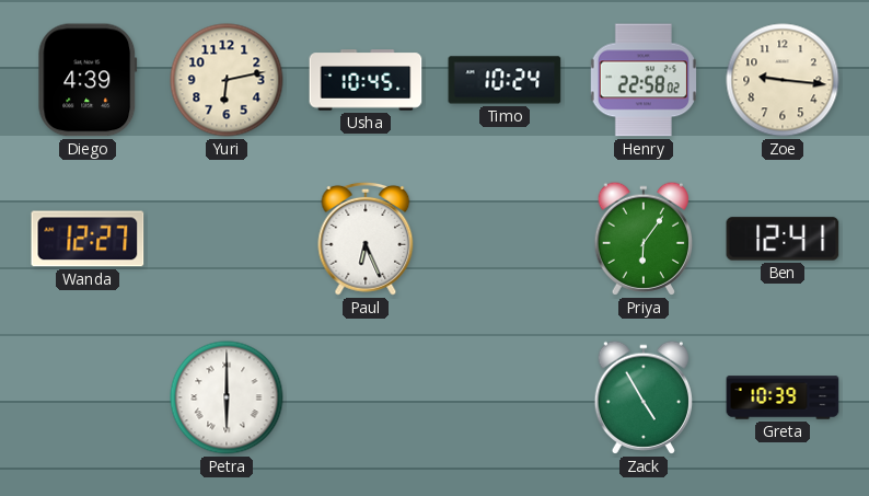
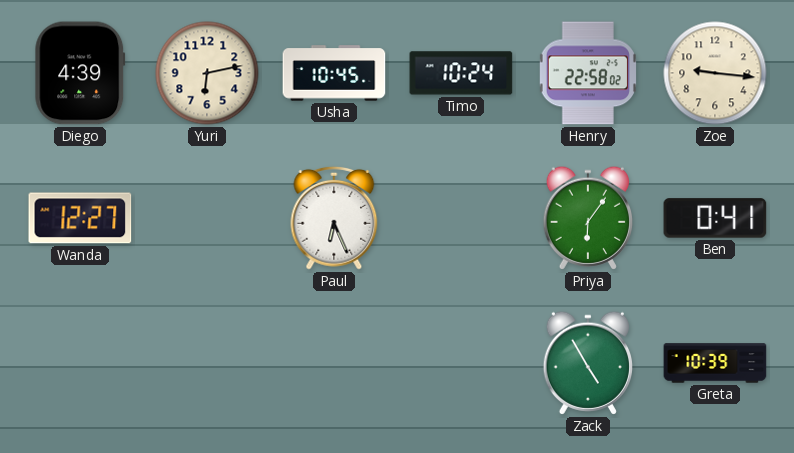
Ben: 12:41 -> 0:41
Petra: 6:00 -> none
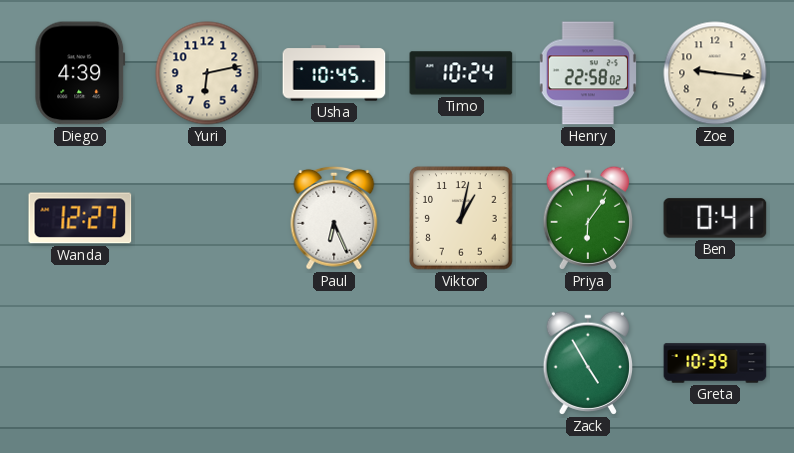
Viktor: none -> 1:02
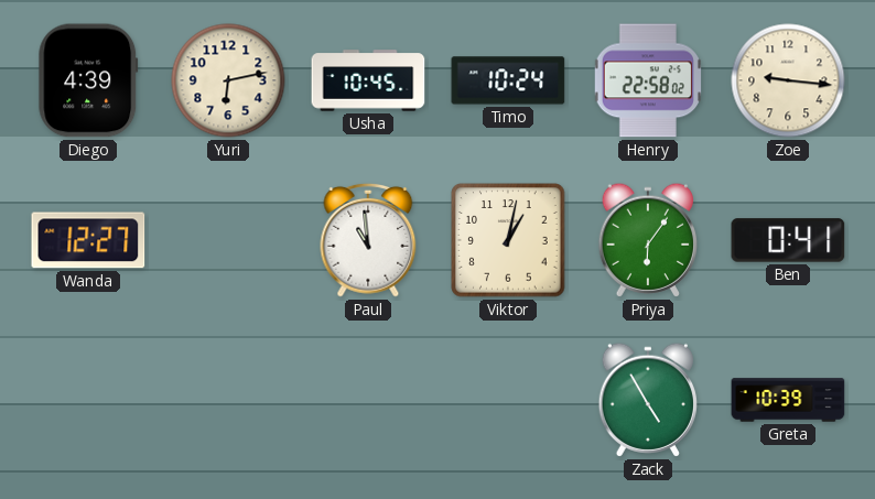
Paul: 6:26 -> 10:59
